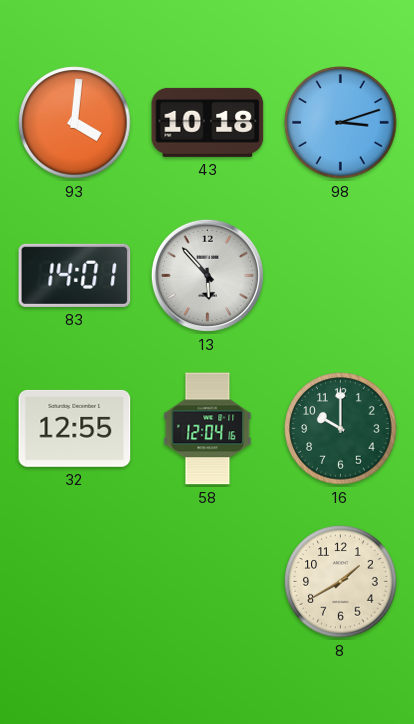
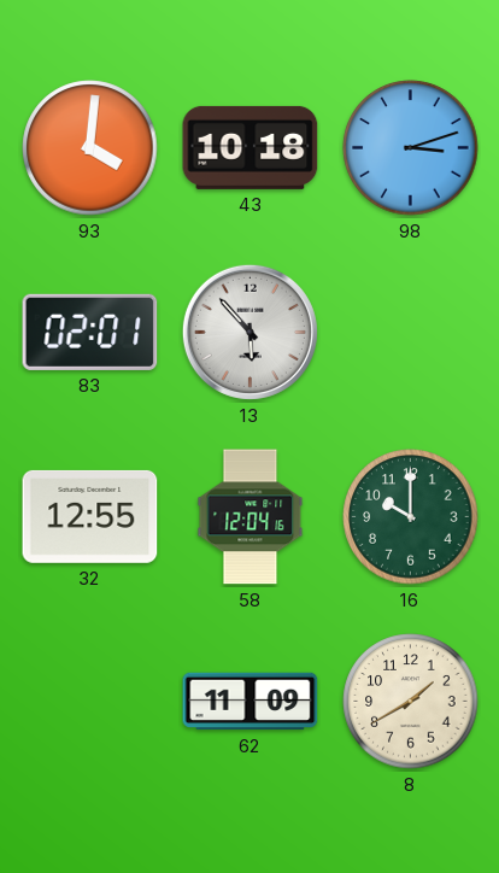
83: 14:01 -> 02:01
62: none -> 11:09
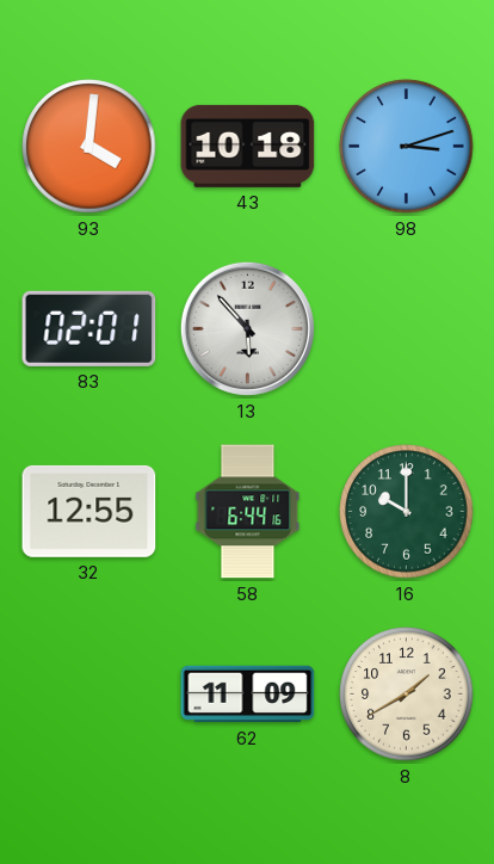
58: 12:04 -> 6:44
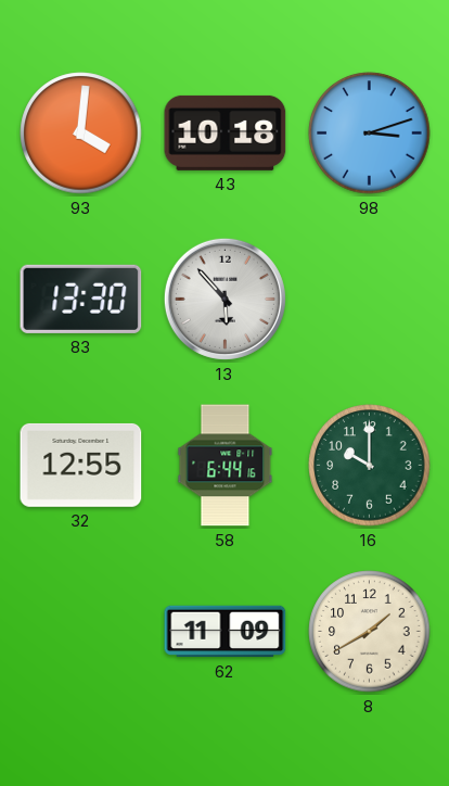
83: 02:01 -> 13:30
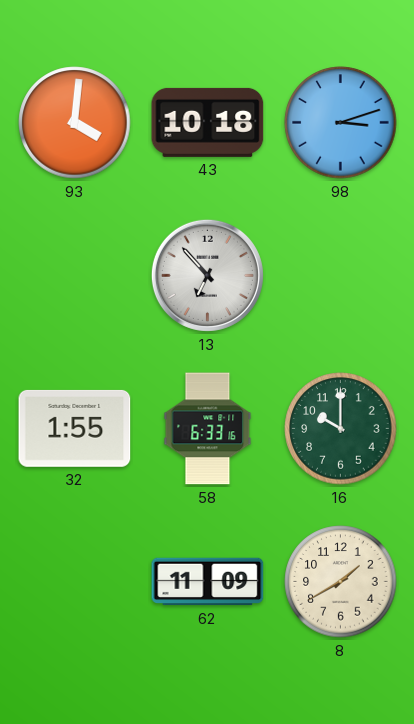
83: 13:30 -> none
13: 5:53 -> 6:53
32: 12:55 -> 1:55
58: 6:44 -> 6:33
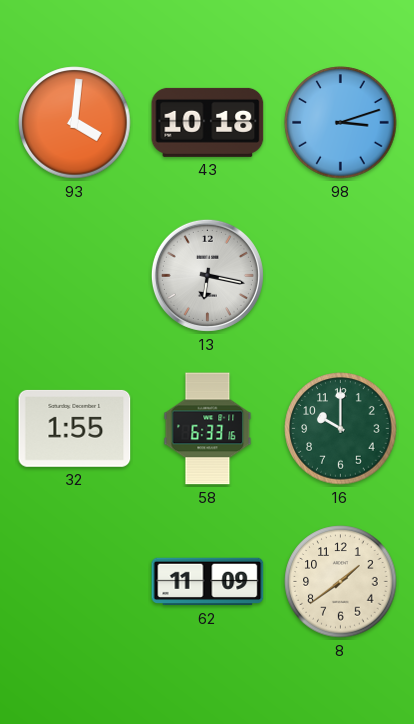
13: 6:53 -> 6:17
8: 1:40 -> 1:39
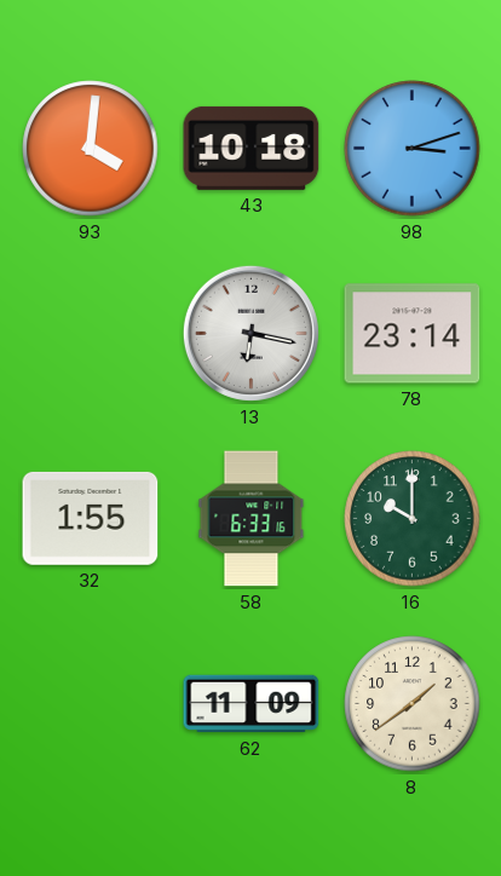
78: none -> 23:14
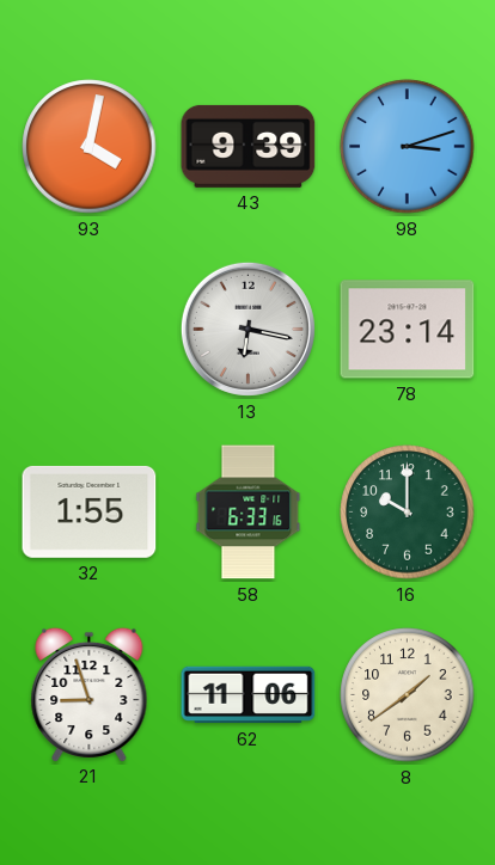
93: 4:01 -> 4:02
43: 10:18 -> 9:39
21: none -> 8:57
62: 11:09 -> 11:06
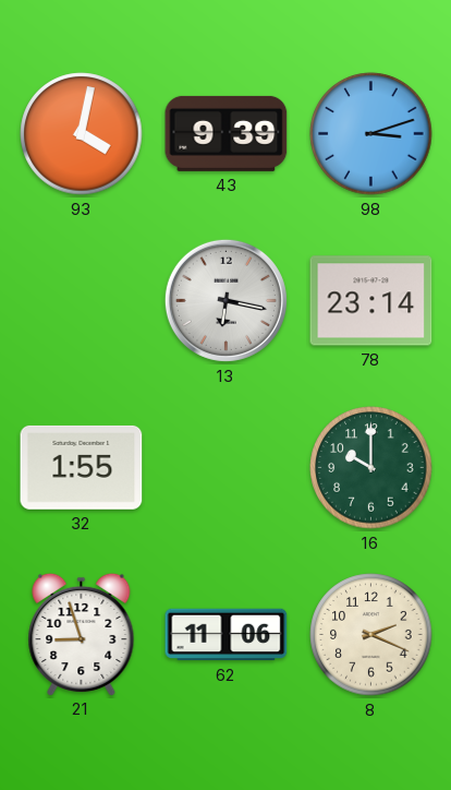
58: 6:33 -> none
8: 1:39 -> 2:19
